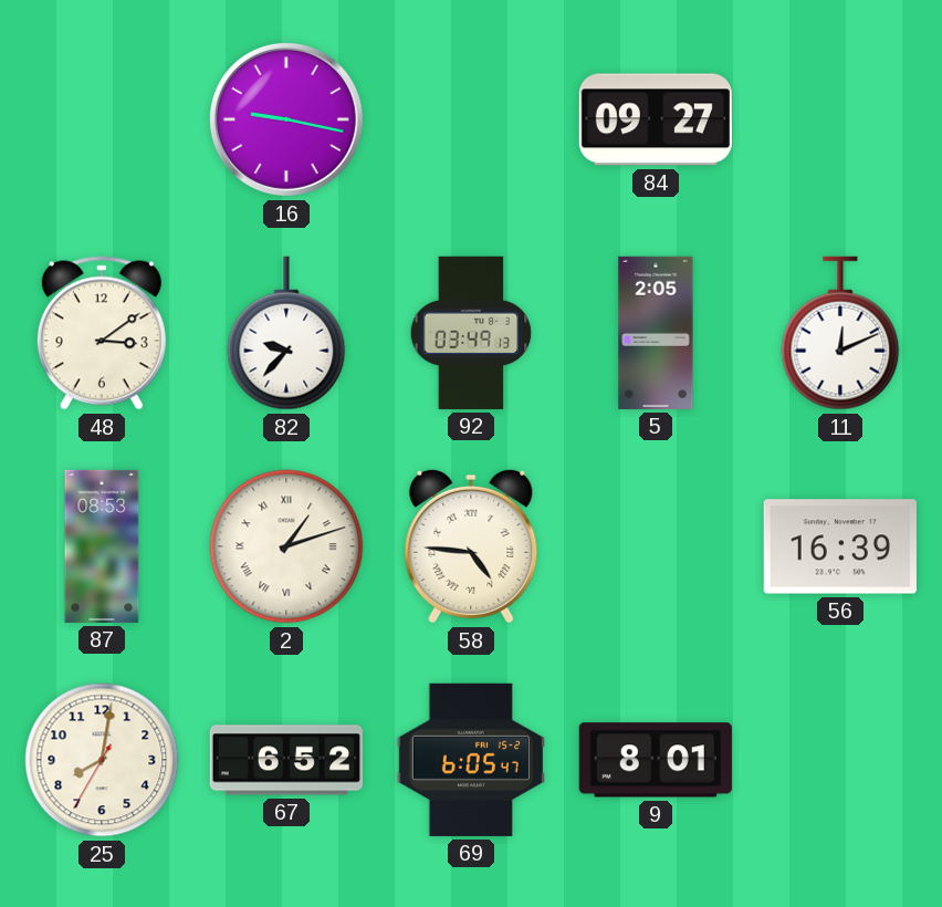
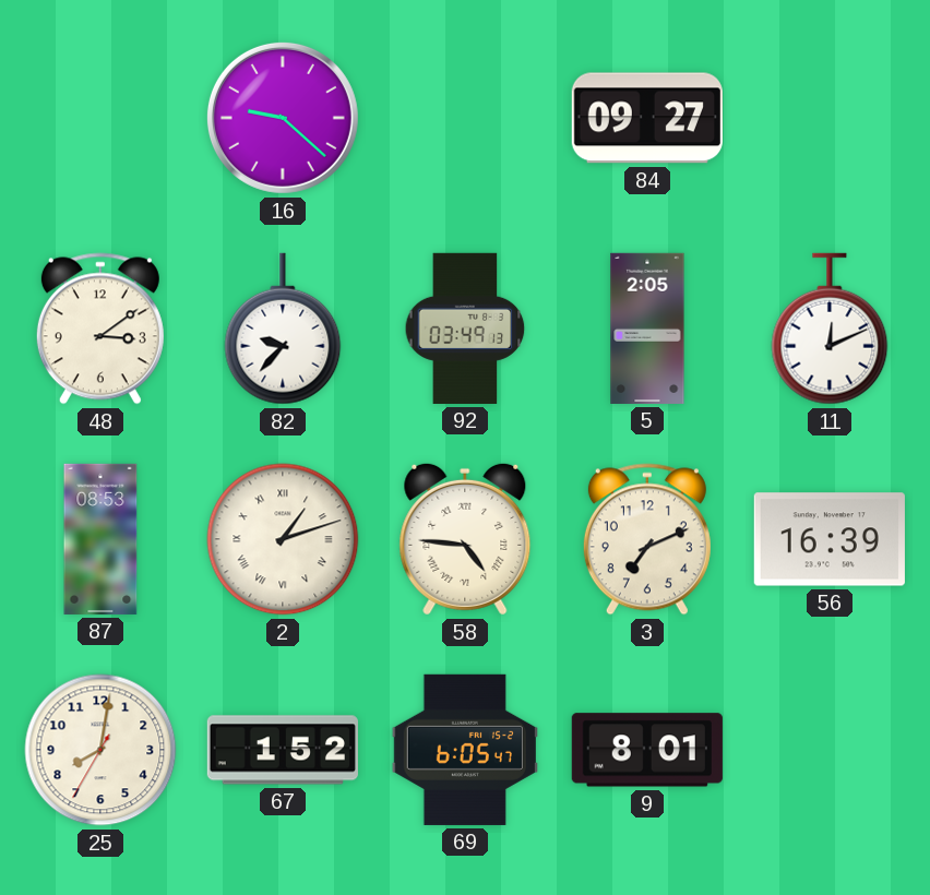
16: 9:17 -> 9:22
3: none -> 7:11
67: 6:52 -> 1:52
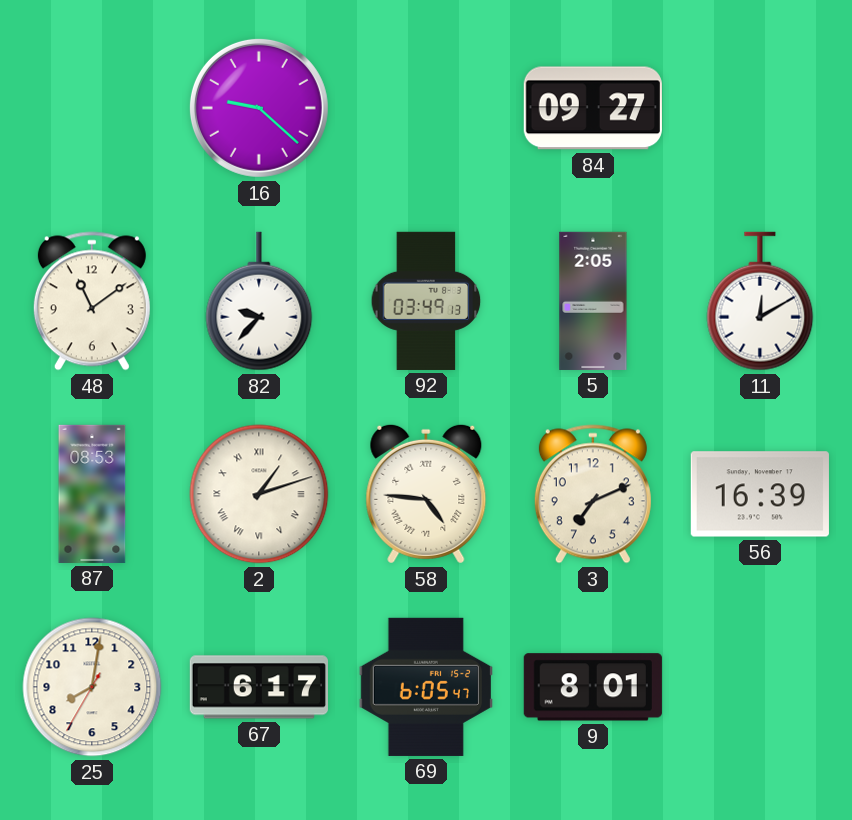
48: 3:09 -> 11:09
11: 12:11 -> 12:10
67: 1:52 -> 6:17
